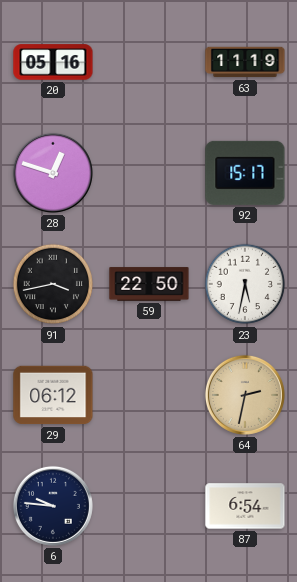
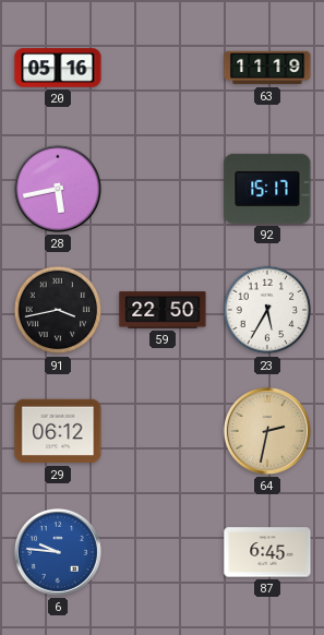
28: 12:48 -> 5:43
23: 5:32 -> 5:35
6 dial: navy -> blue
87: 6:54 -> 6:45
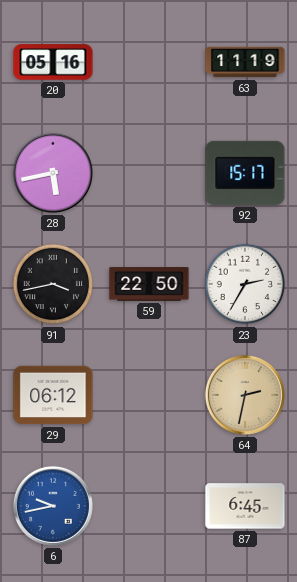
23: 5:35 -> 2:35
6: 9:46 -> 9:43
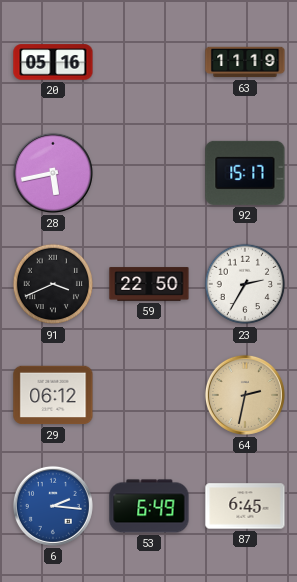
91: 3:43 -> 3:41
6: 9:43 -> 2:16
53: none -> 6:49
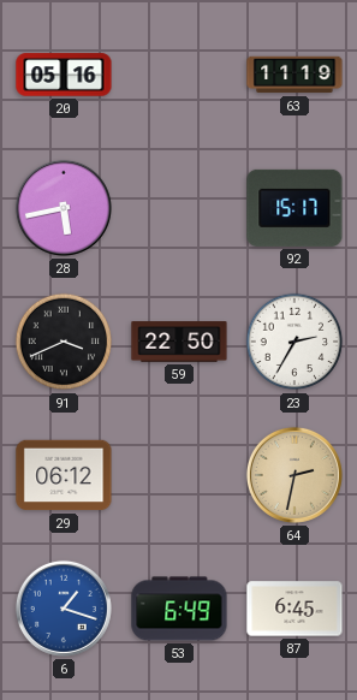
6: 2:16 -> 1:18
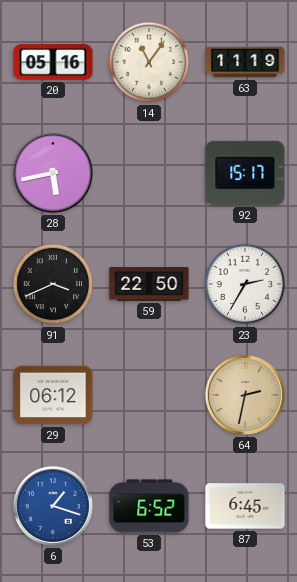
14: none -> 11:06
53: 6:49 -> 6:52
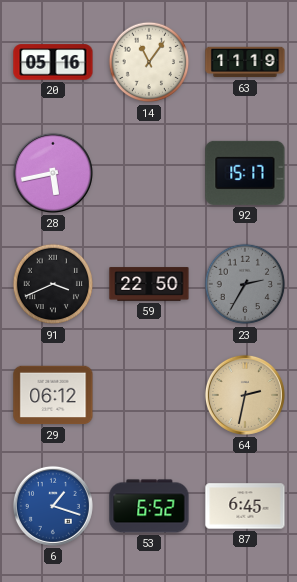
23 dial: white -> grey
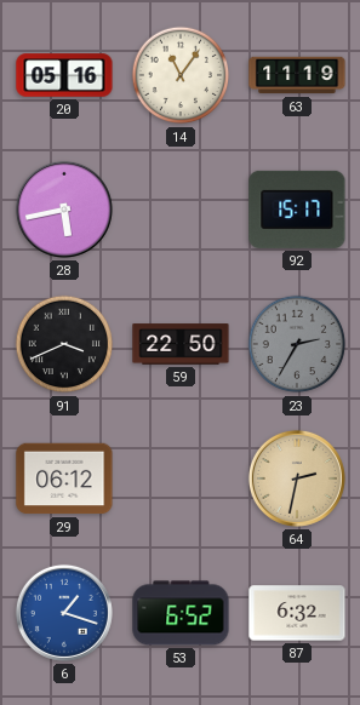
87: 6:45 -> 6:32
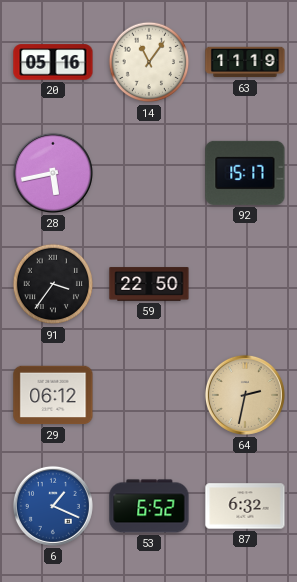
91: 3:41 -> 3:36
23: 2:35 -> none
6: 1:18 -> 1:19
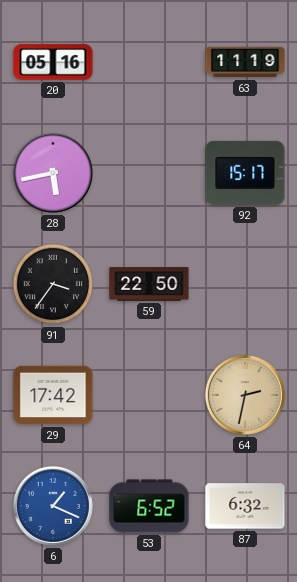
14: 11:06 -> none
29: 06:12 -> 17:42
